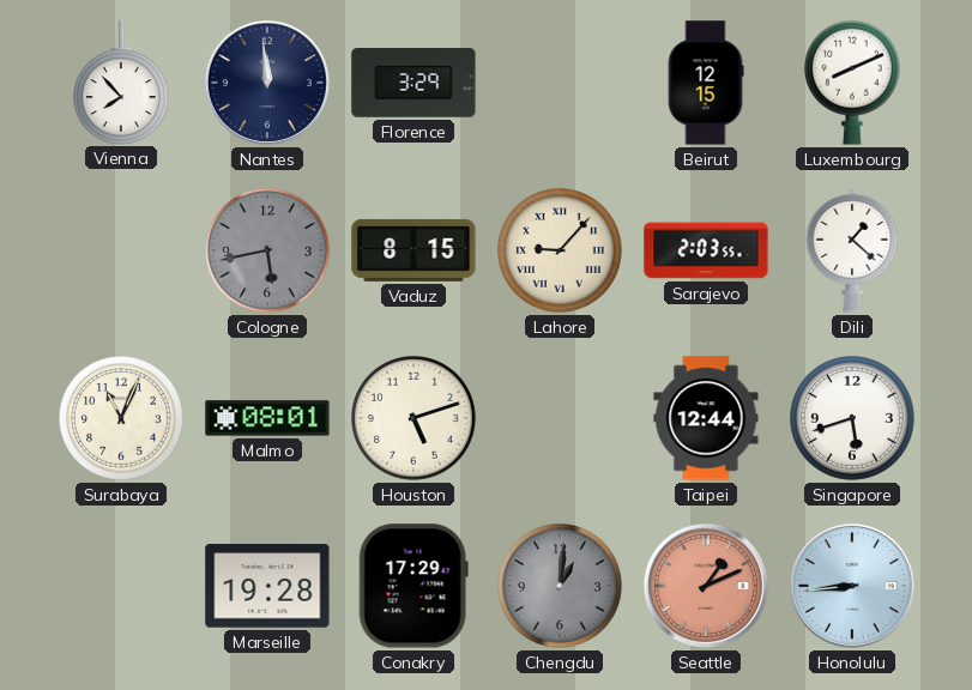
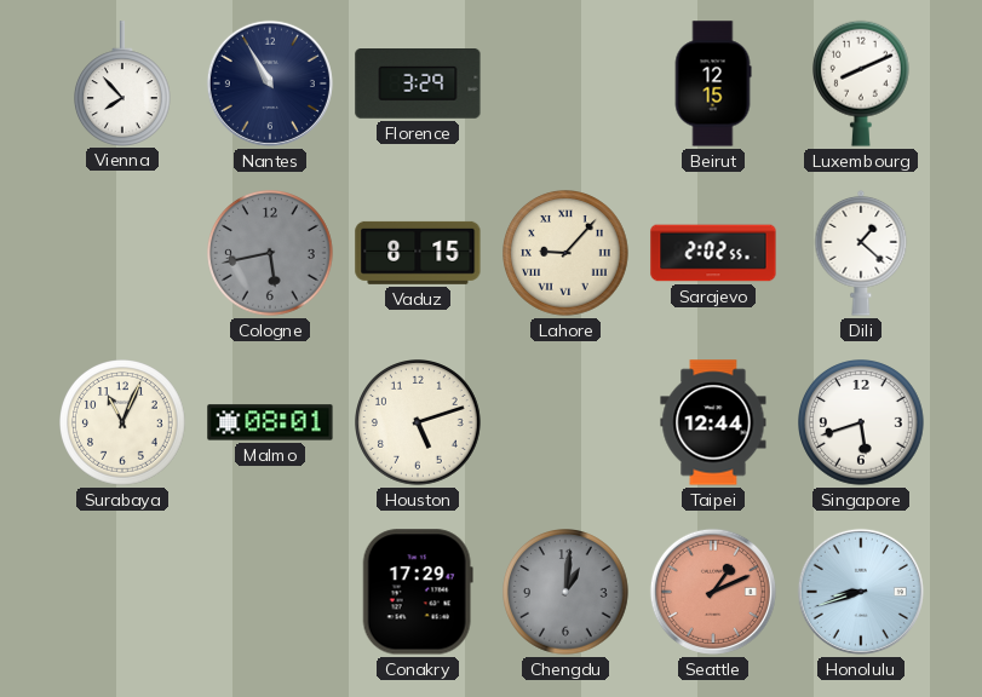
Nantes: 11:59 -> 10:55
Sarajevo: 2:03 -> 2:02
Marseille: 19:28 -> none
Honolulu: 8:44 -> 8:42
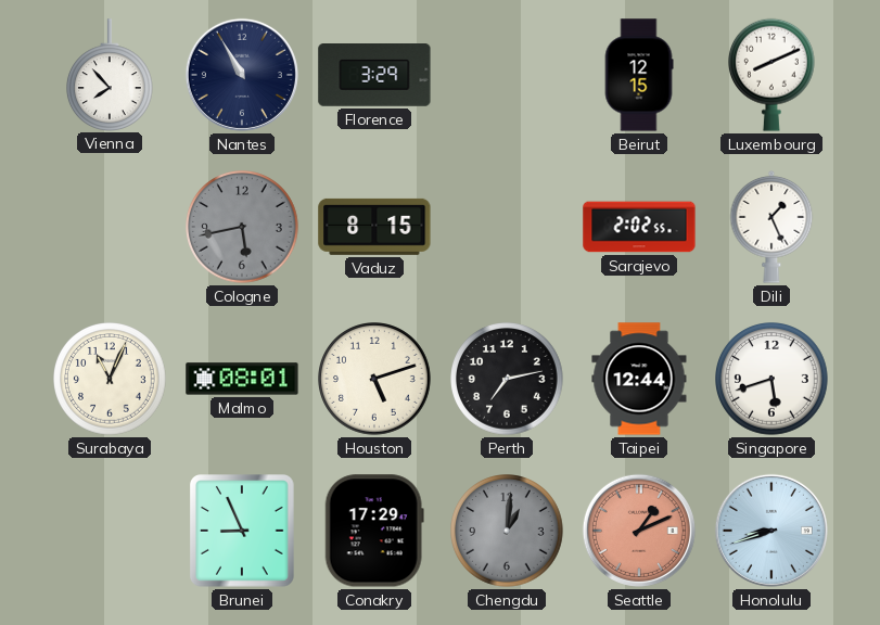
Lahore: 9:07 -> none
Dili: 1:22 -> 1:26
Perth: none -> 7:13
Brunei: none -> 8:56
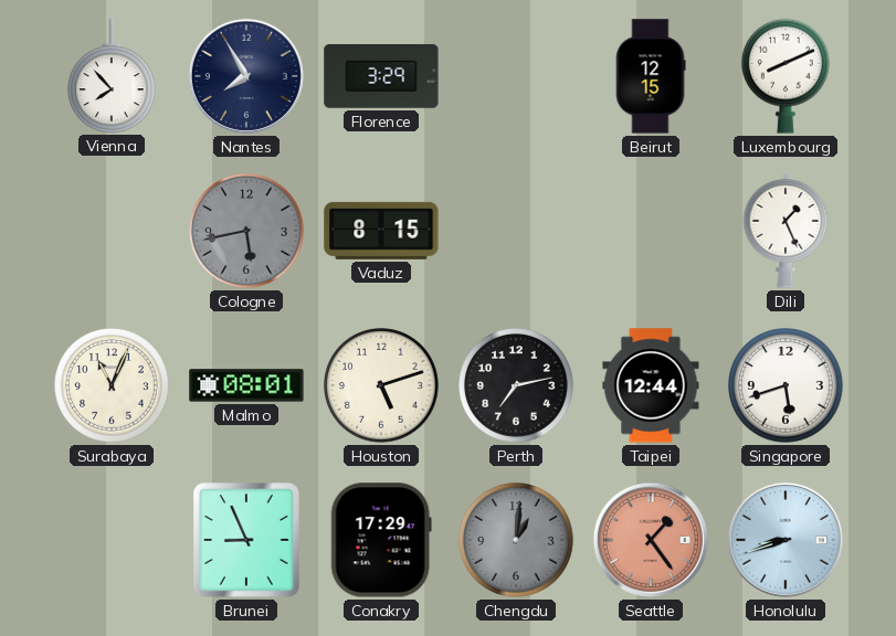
Nantes: 10:55 -> 7:55
Sarajevo: 2:02 -> none
Seattle: 1:11 -> 1:24
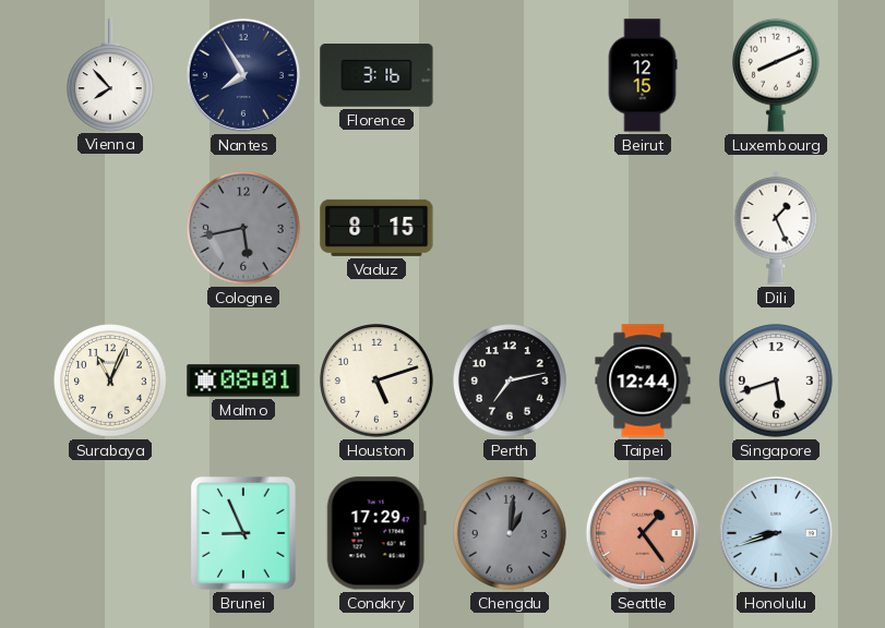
Florence: 3:29 -> 3:16
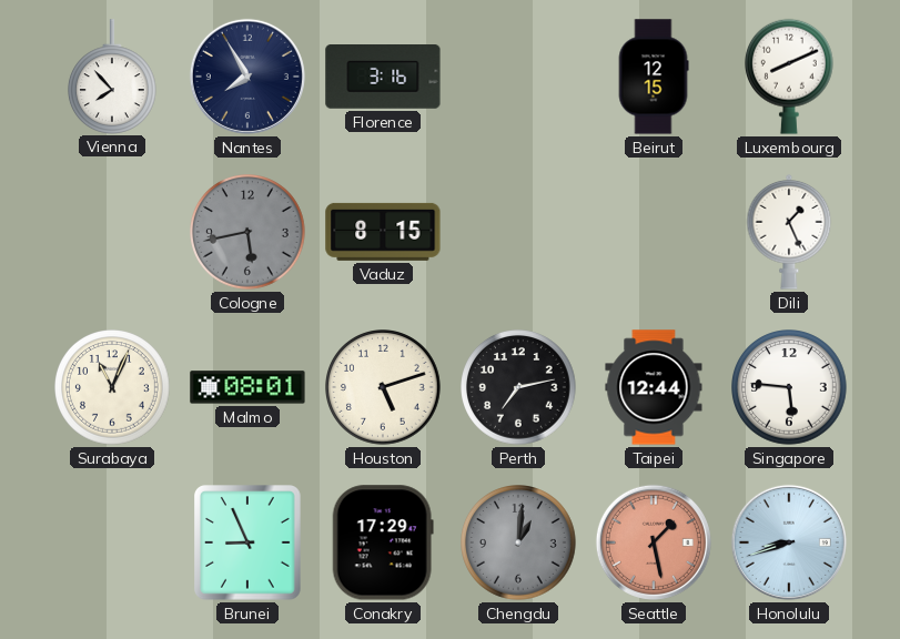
Singapore: 5:42 -> 5:46
Seattle: 1:24 -> 1:28
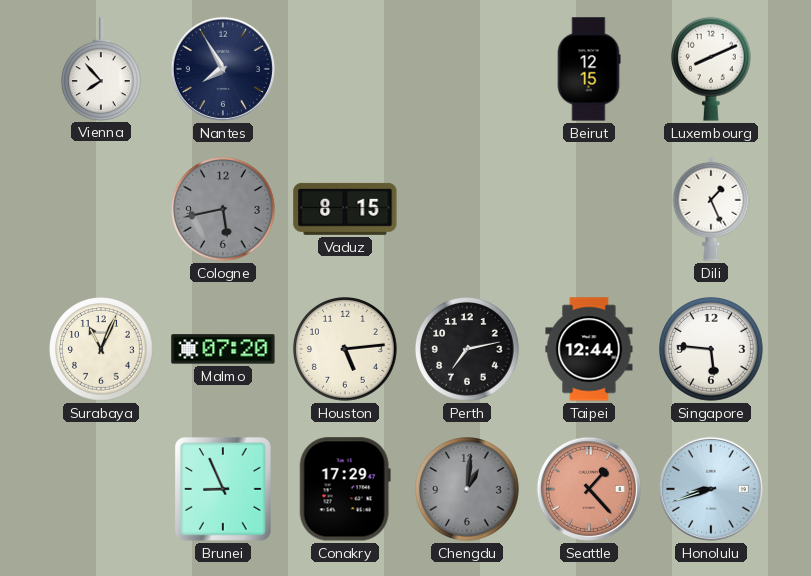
Florence: 3:16 -> none
Malmo: 08:01 -> 07:20
Houston: 5:12 -> 5:14
Seattle: 1:28 -> 1:23
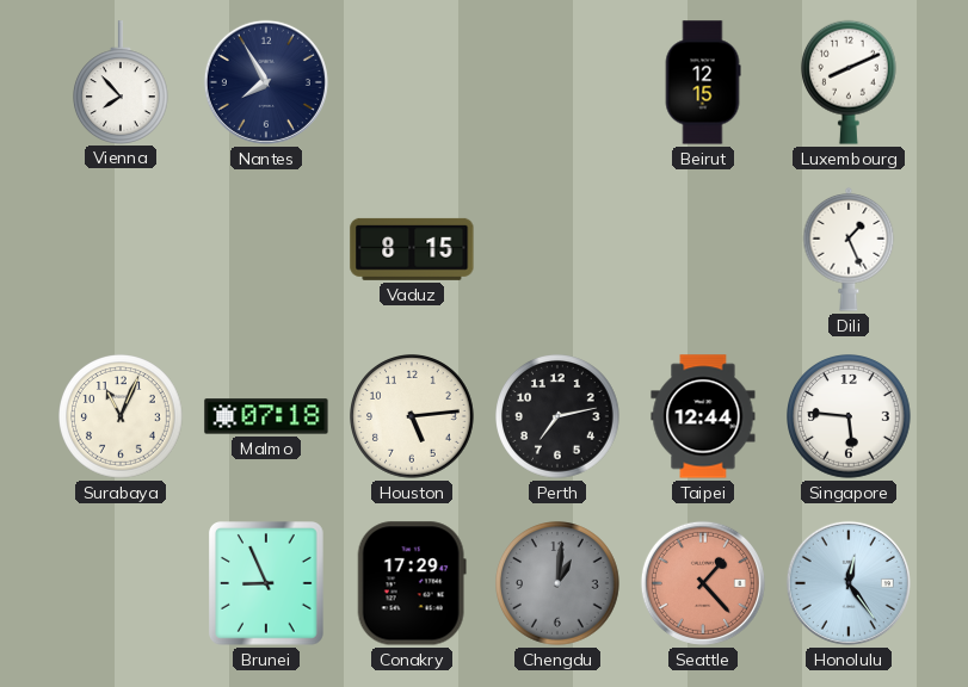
Cologne: 5:43 -> none
Malmo: 07:20 -> 07:18
Honolulu: 8:42 -> 12:24
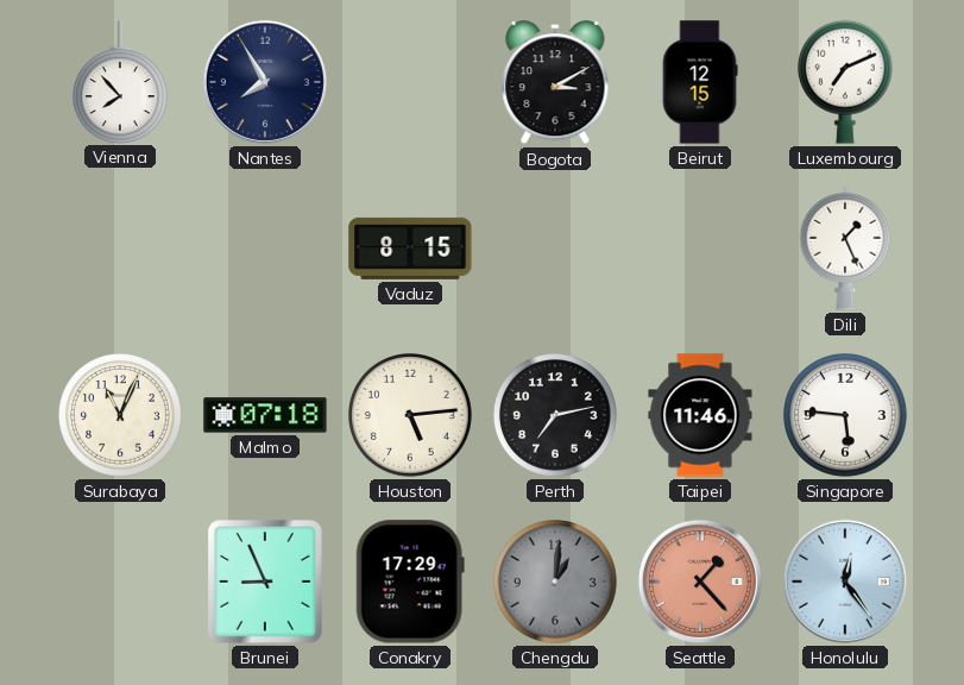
Bogota: none -> 3:10
Luxembourg: 8:11 -> 7:11
Taipei: 12:44 -> 11:46
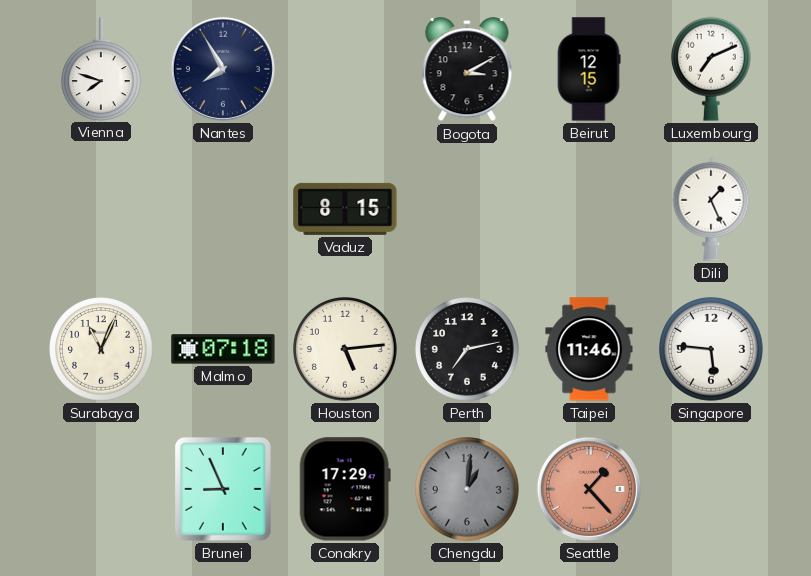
Vienna: 7:53 -> 7:48
Honolulu: 12:24 -> none
